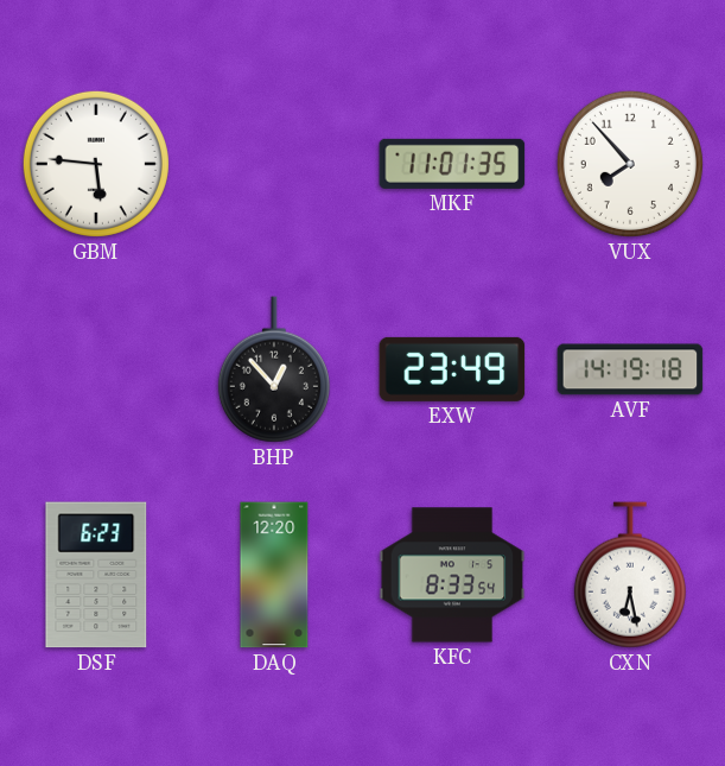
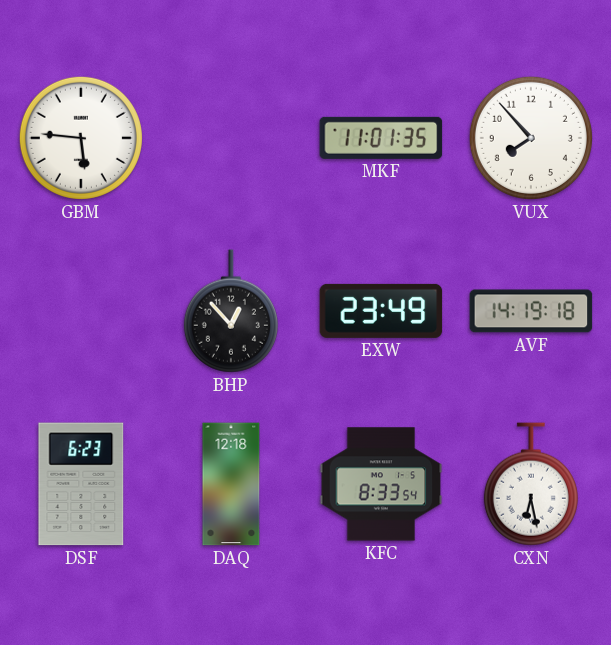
DAQ: 12:20 -> 12:18
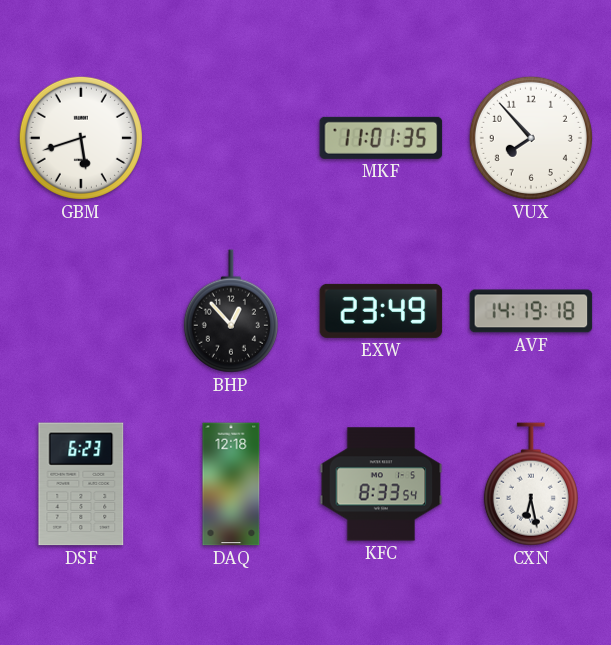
GBM: 5:46 -> 5:42
